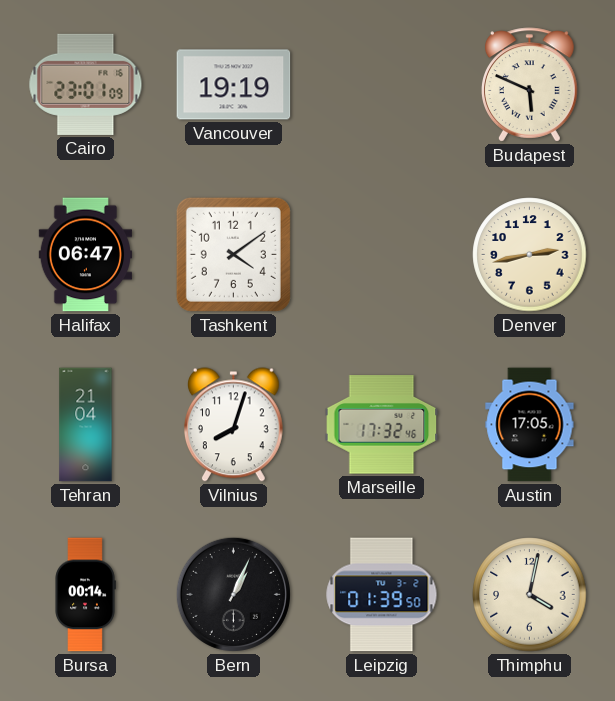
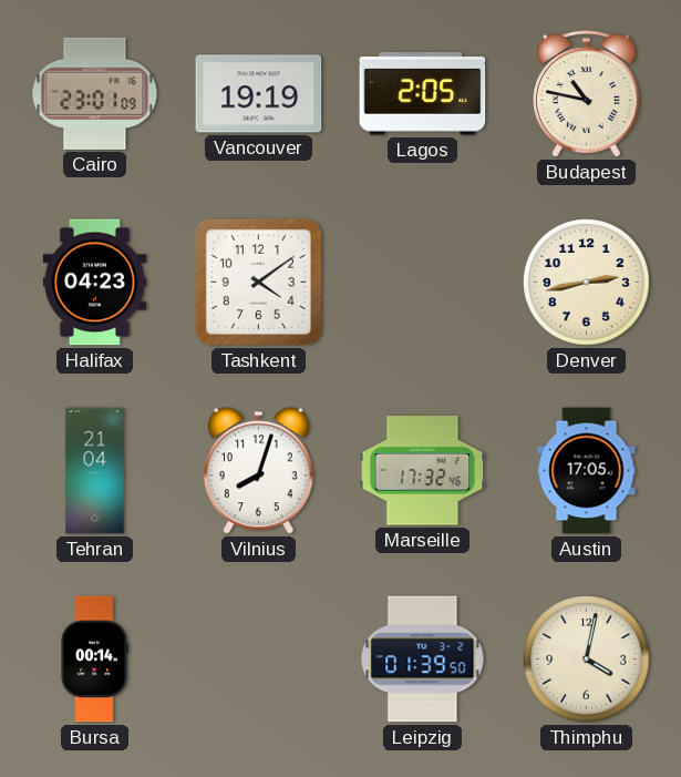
Lagos: none -> 2:05
Budapest: 5:49 -> 10:47
Halifax: 06:47 -> 04:23
Bern: 1:04 -> none
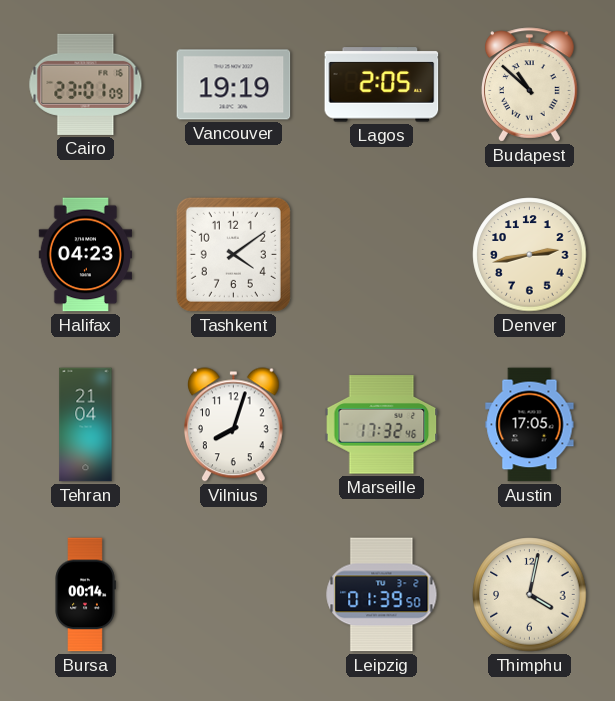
Budapest: 10:47 -> 10:52
